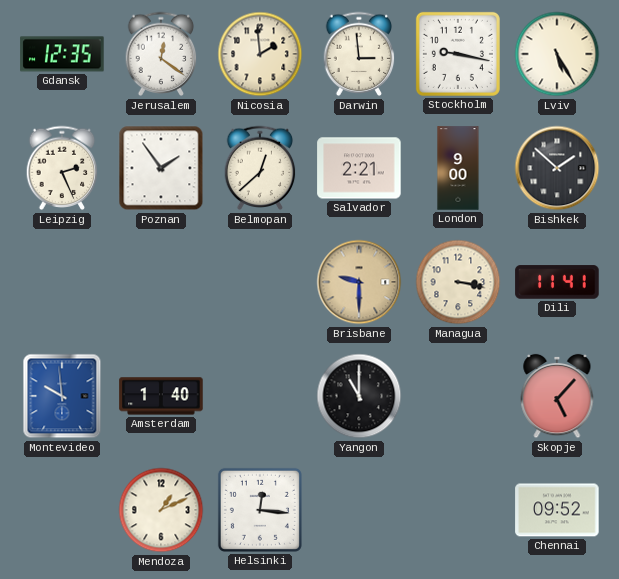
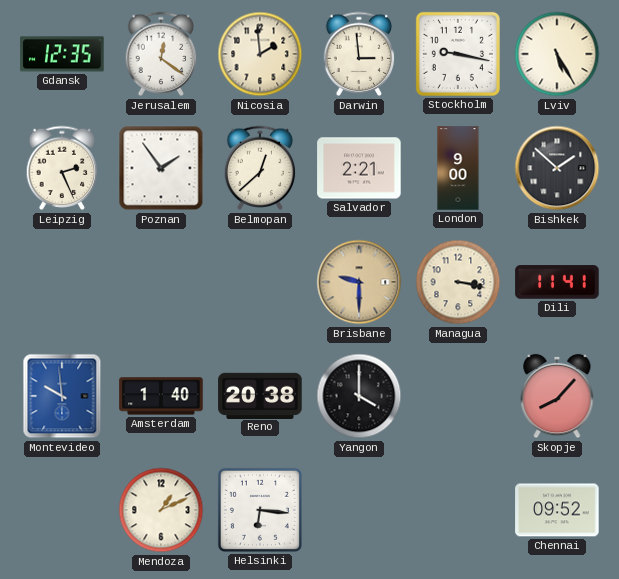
Reno: none -> 20:38
Yangon: 11:00 -> 4:00
Skopje: 5:07 -> 8:07
Helsinki: 12:16 -> 6:16
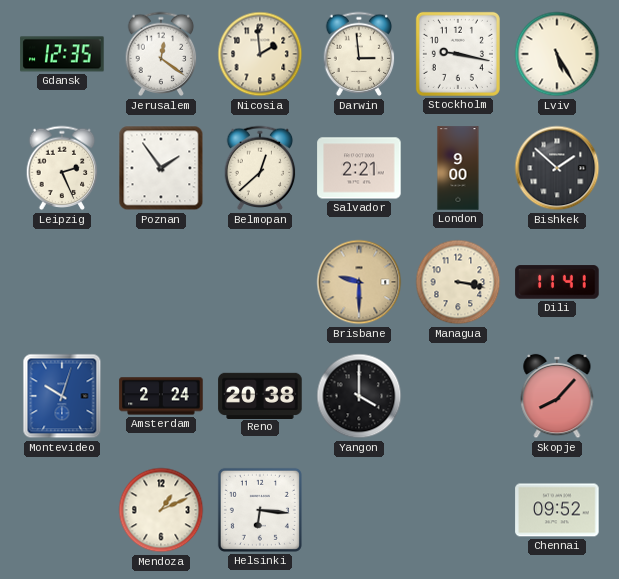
Montevideo: 9:59 -> 10:03
Amsterdam: 1:40 -> 2:24
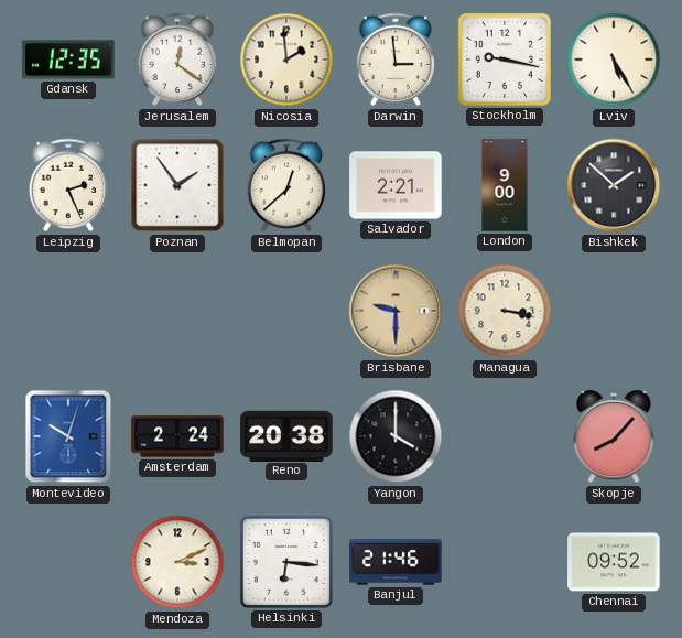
Dili: 11:41 -> none
Mendoza: 1:11 -> 3:11
Banjul: none -> 21:46
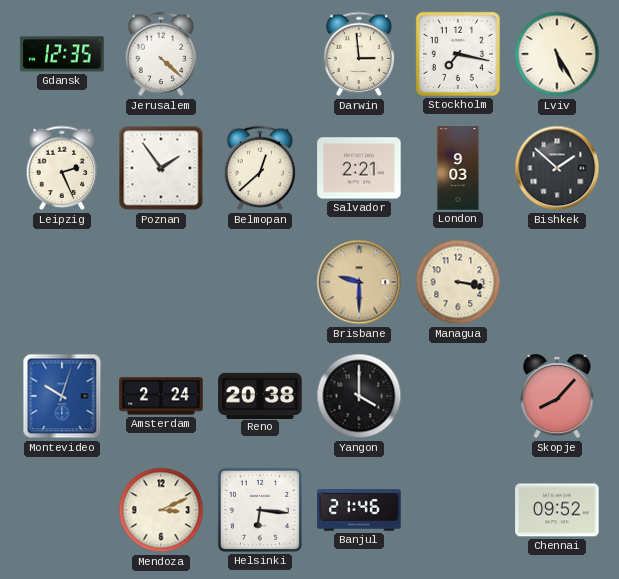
Jerusalem: 12:21 -> 4:22
Nicosia: 1:59 -> none
Stockholm: 9:17 -> 7:17
London: 9:00 -> 9:03
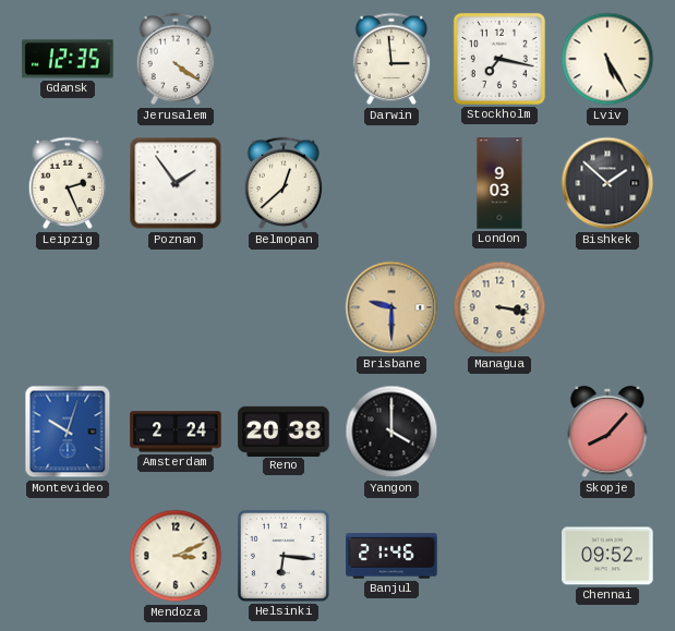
Jerusalem: 4:22 -> 4:21
Salvador: 2:21 -> none
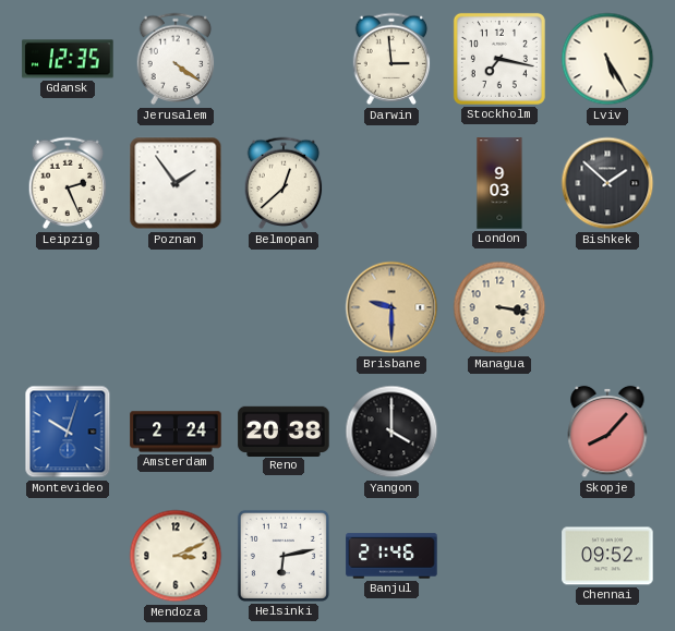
Helsinki: 6:16 -> 6:13
